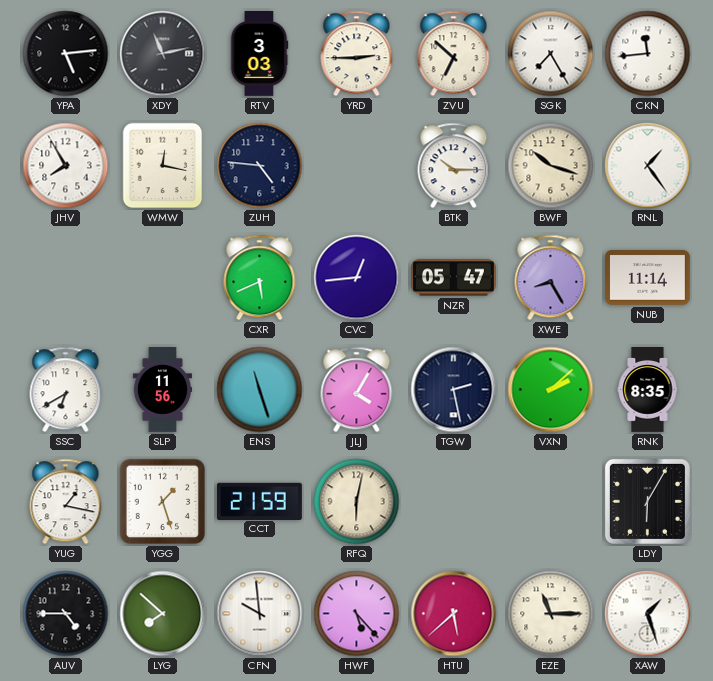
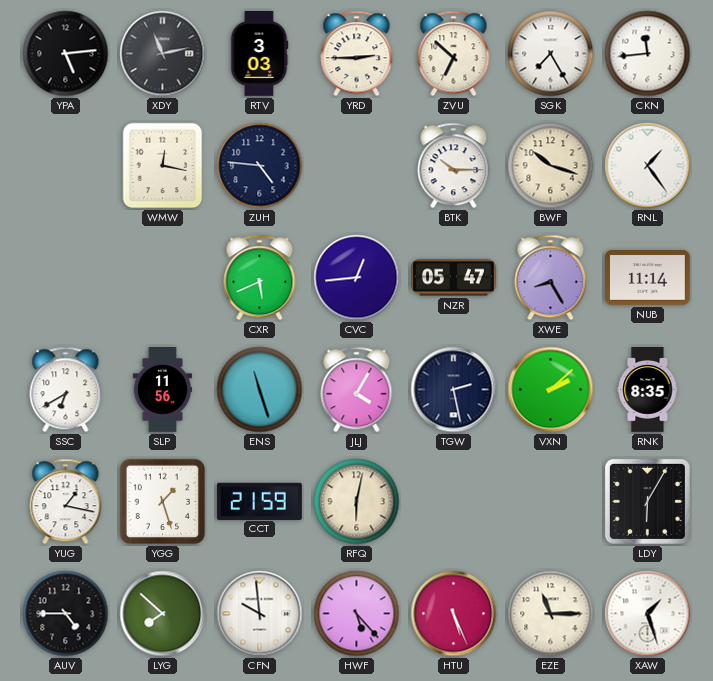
JHV: 7:55 -> none
HTU: 5:38 -> 5:26
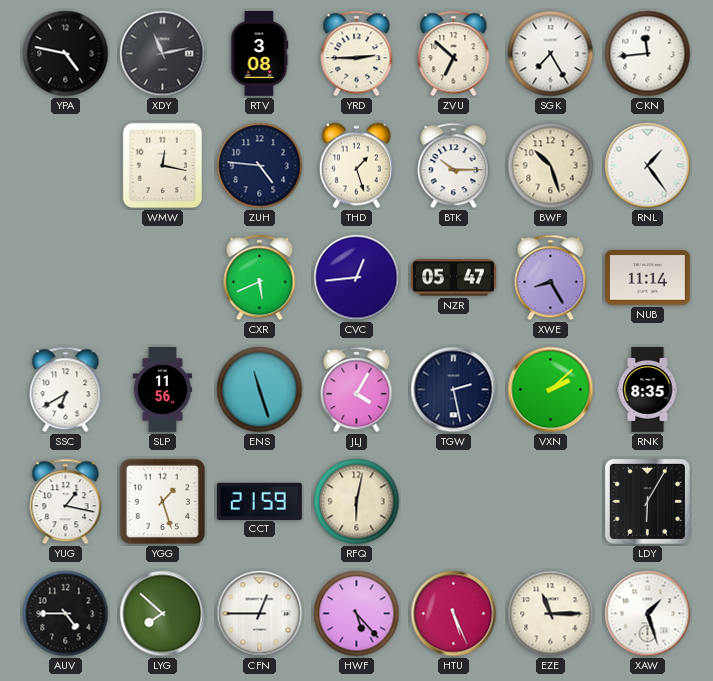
YPA: 5:14 -> 4:47
RTV: 3:03 -> 3:08
THD: none -> 1:27
BWF: 10:18 -> 10:27
CFN: 9:59 -> 12:45
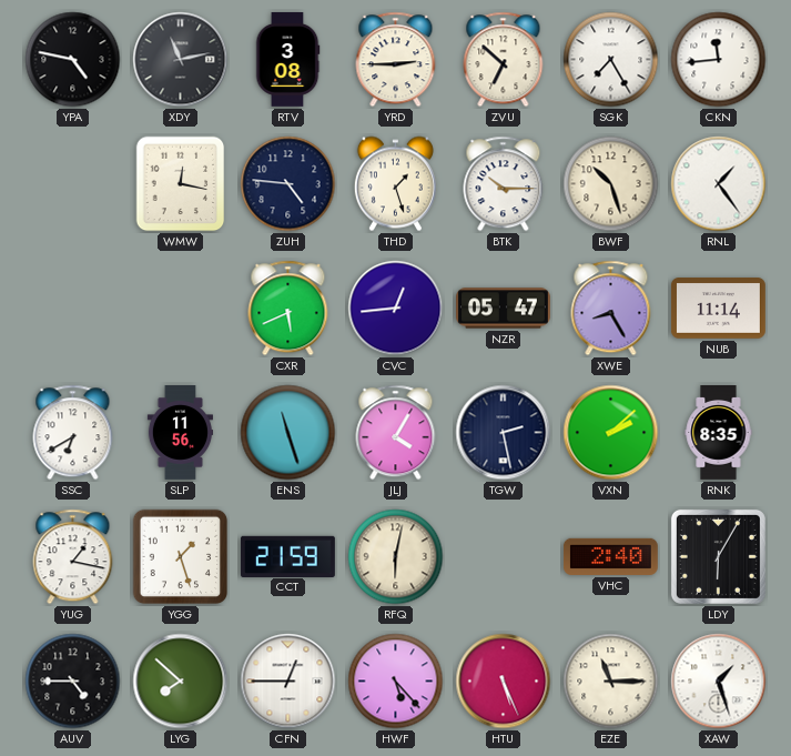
VHC: none -> 2:40
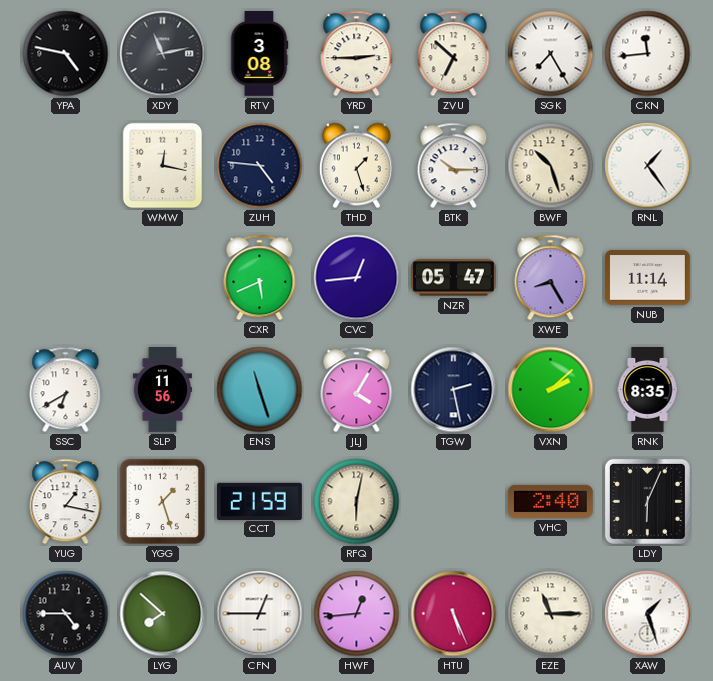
LDY: 6:05 -> 6:04
HWF: 5:23 -> 12:44
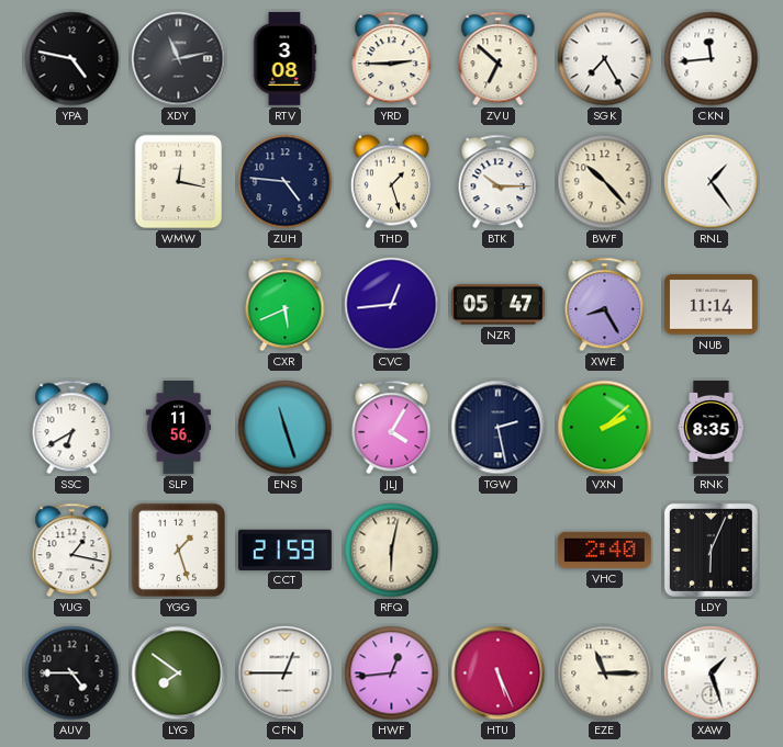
BWF: 10:27 -> 10:23
LYG: 7:52 -> 7:51
